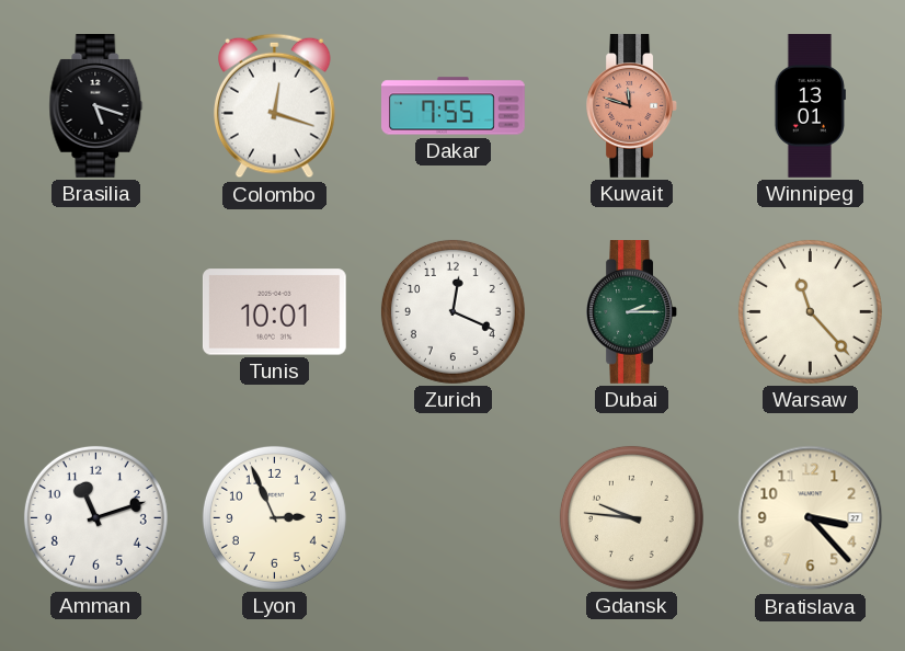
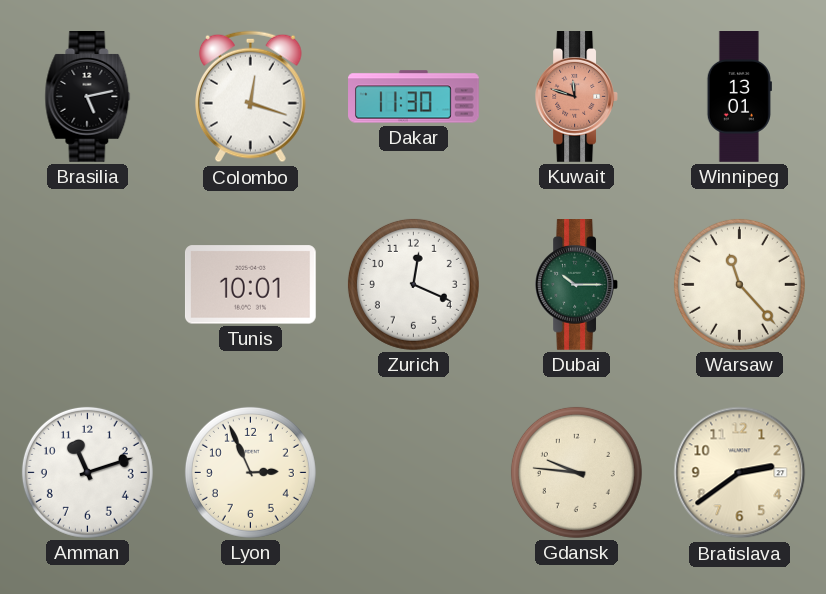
Brasilia: 5:18 -> 5:13
Dakar: 7:55 -> 11:30
Dubai: 2:15 -> 10:15
Bratislava: 3:23 -> 2:39
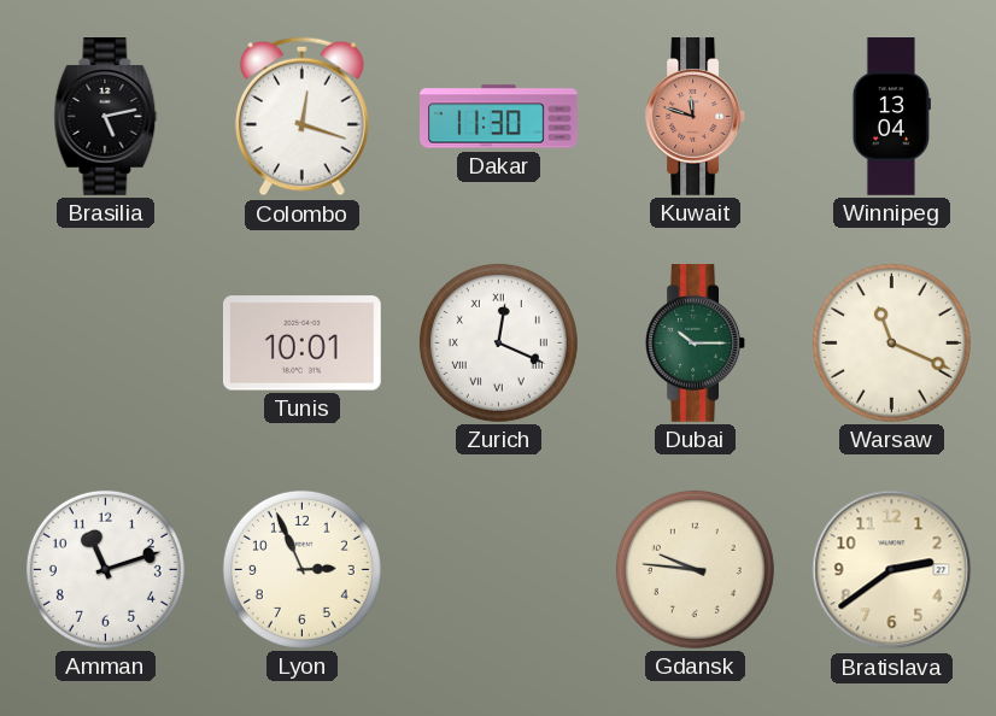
Winnipeg: 13:01 -> 13:04
Zurich numerals: Arabic -> Roman
Warsaw: 11:23 -> 11:19
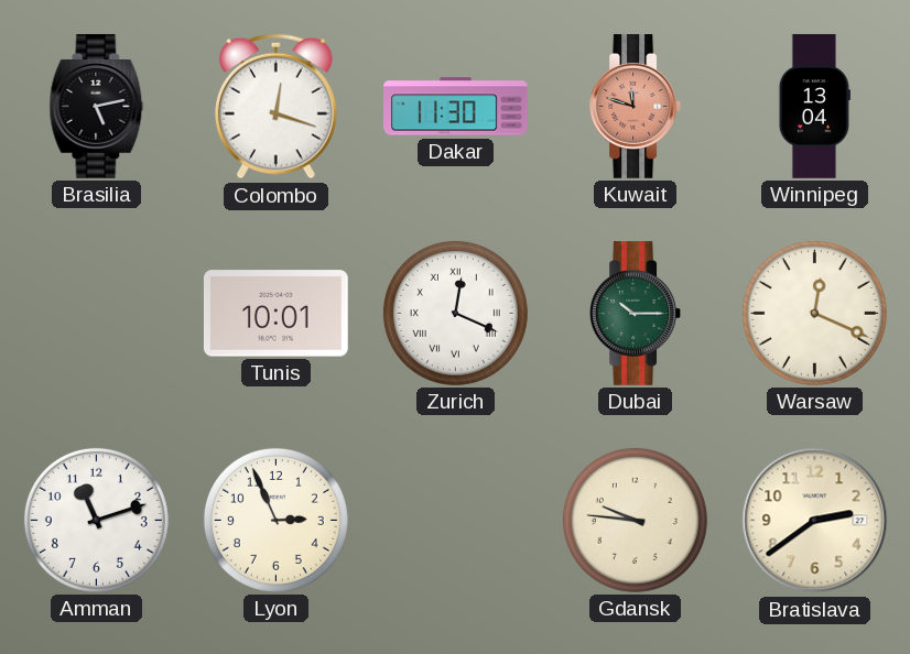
Warsaw: 11:19 -> 12:19
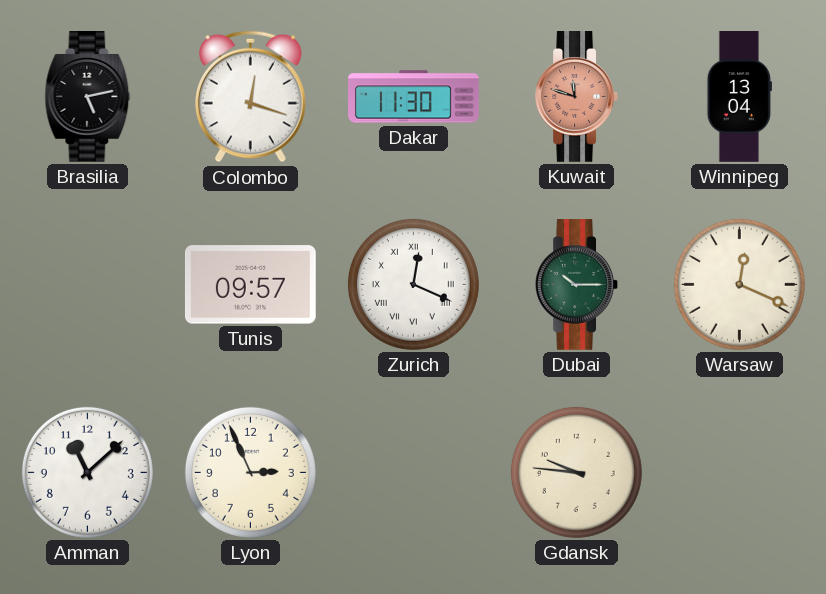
Tunis: 10:01 -> 09:57
Amman: 11:12 -> 11:08
Bratislava: 2:39 -> none
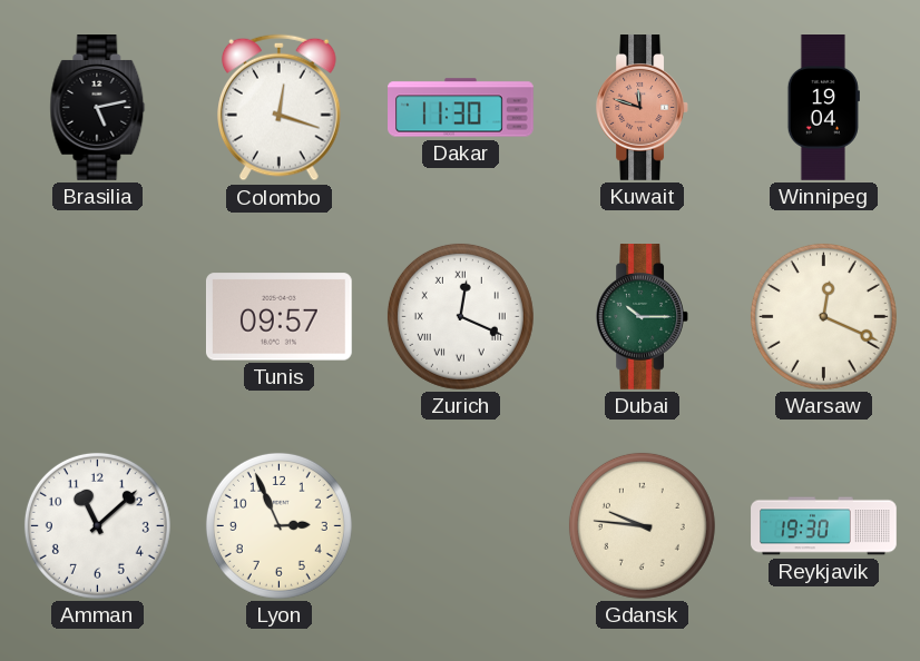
Winnipeg: 13:04 -> 19:04
Reykjavik: none -> 19:30
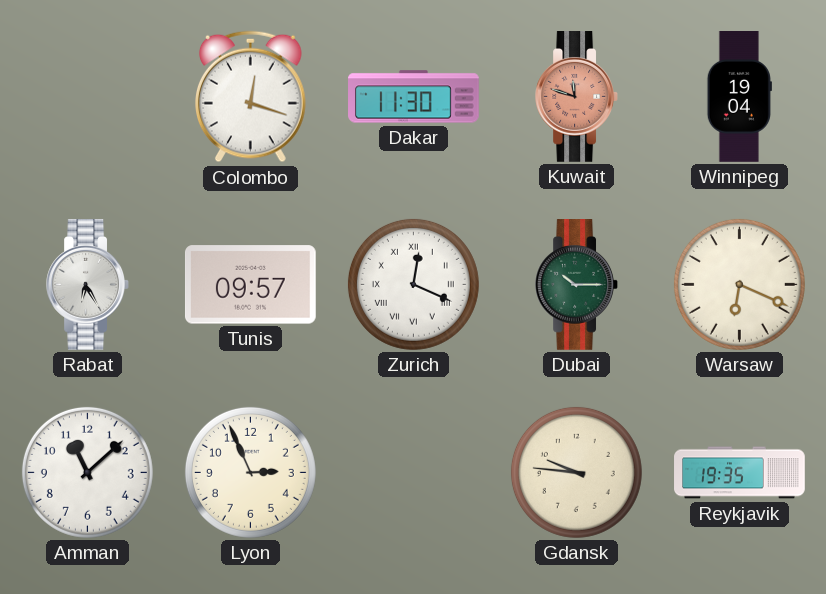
Brasilia: 5:13 -> none
Rabat: none -> 6:25
Warsaw: 12:19 -> 6:19
Reykjavik: 19:30 -> 19:35
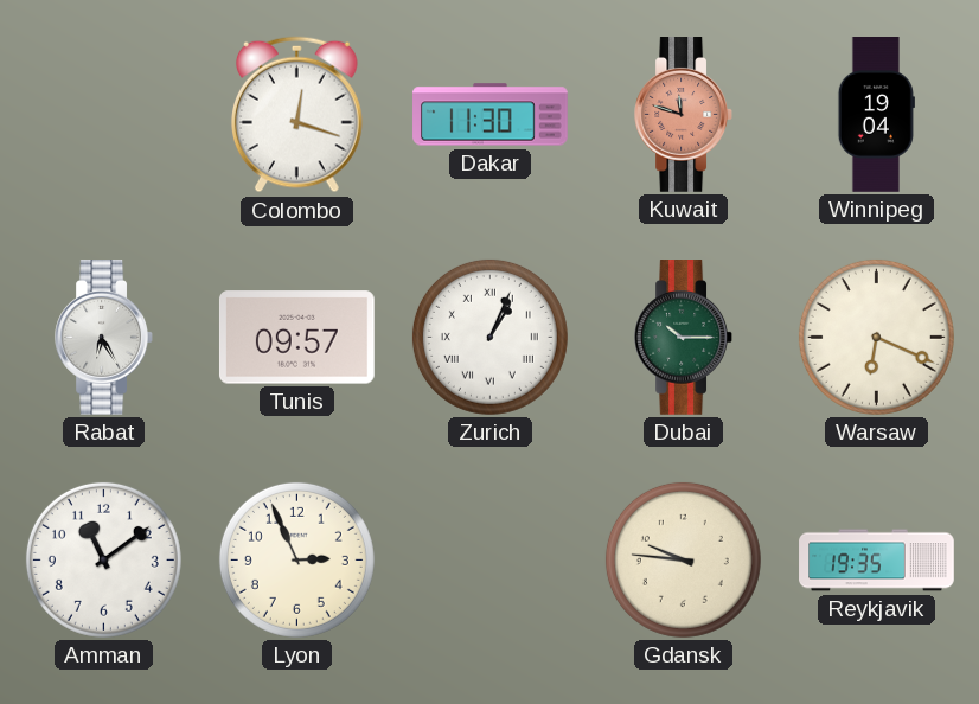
Zurich: 12:19 -> 1:04
Amman: 11:08 -> 11:09
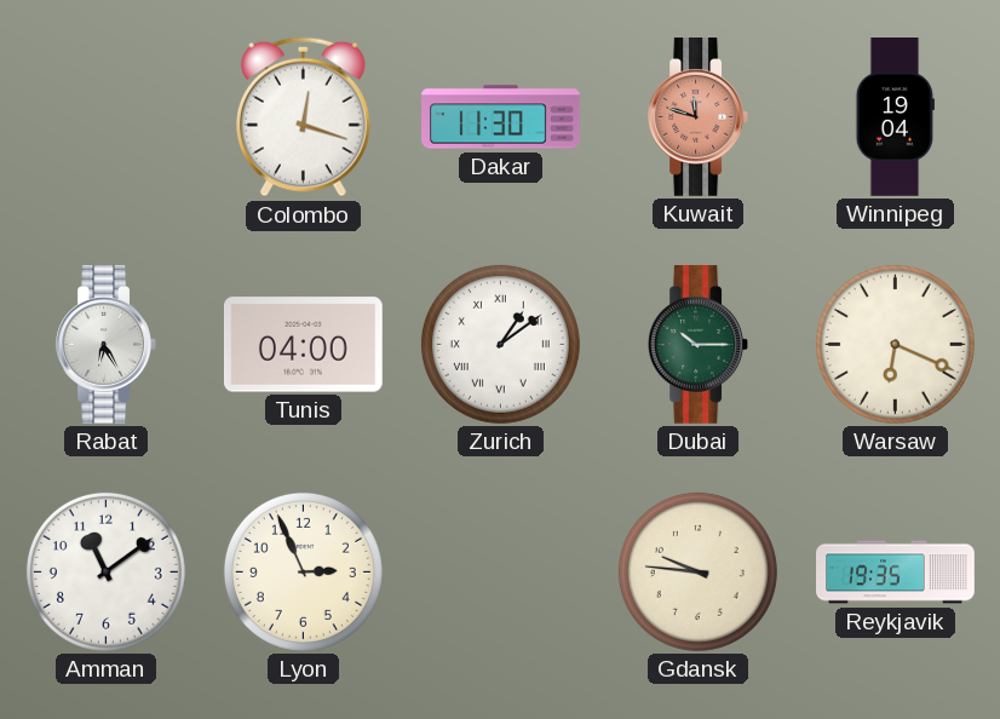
Tunis: 09:57 -> 04:00
Zurich: 1:04 -> 1:09
